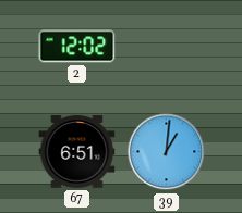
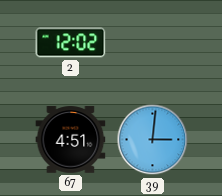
67: 6:51 -> 4:51
39: 1:01 -> 3:01
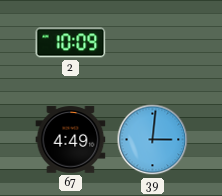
2: 12:02 -> 10:09
67: 4:51 -> 4:49
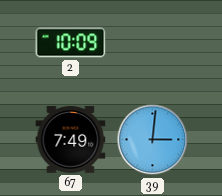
67: 4:49 -> 7:49
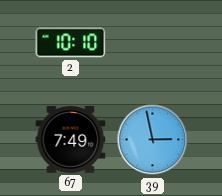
2: 10:09 -> 10:10
39: 3:01 -> 2:58
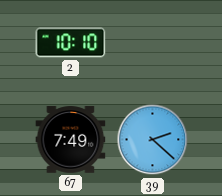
39: 2:58 -> 2:22
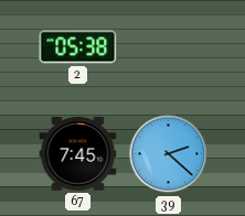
2: 10:10 -> 05:38
67: 7:49 -> 7:45
